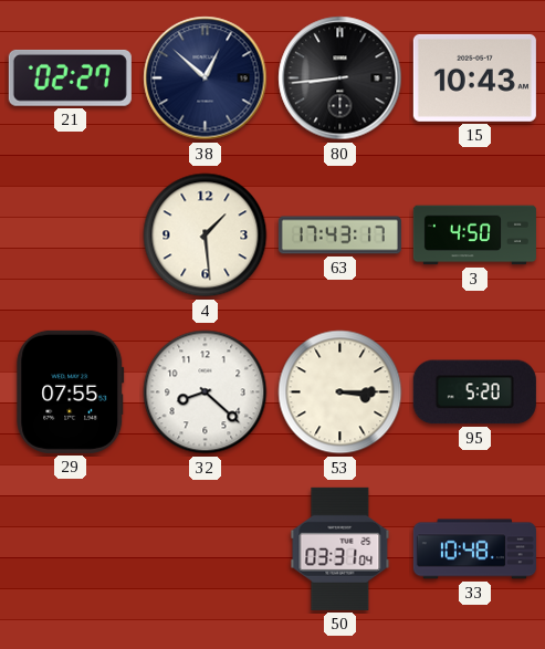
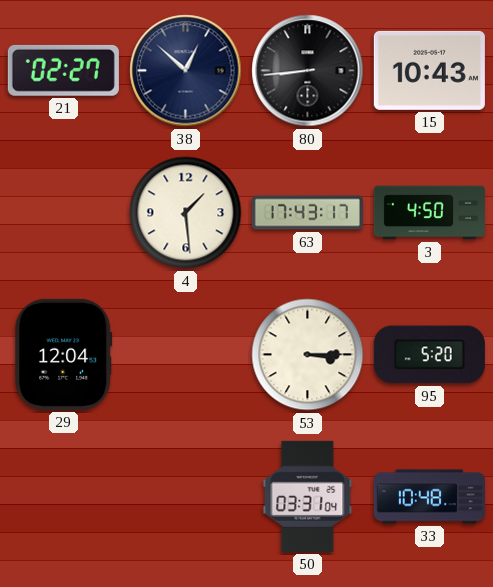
29: 07:55 -> 12:04
32: 8:22 -> none
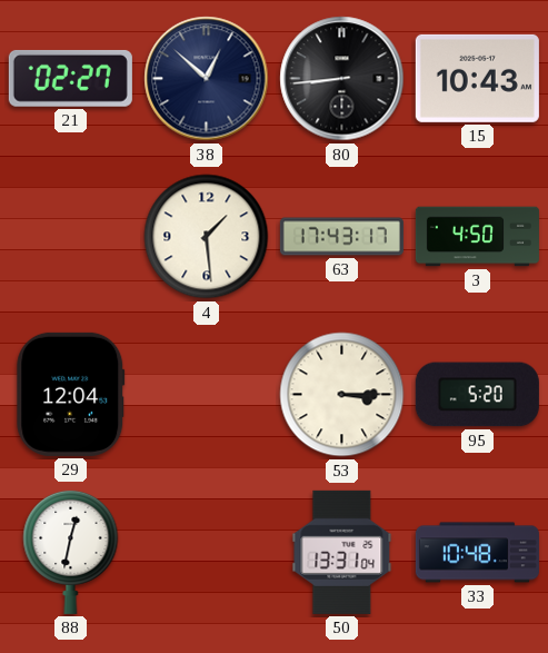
88: none -> 12:32
50: 03:31 -> 13:31
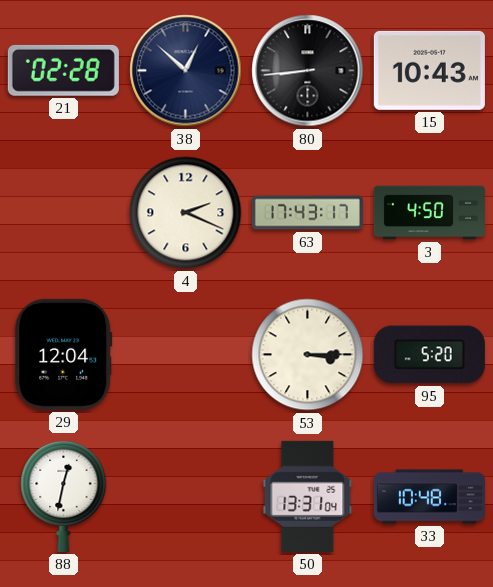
21: 02:27 -> 02:28
4: 1:29 -> 2:19
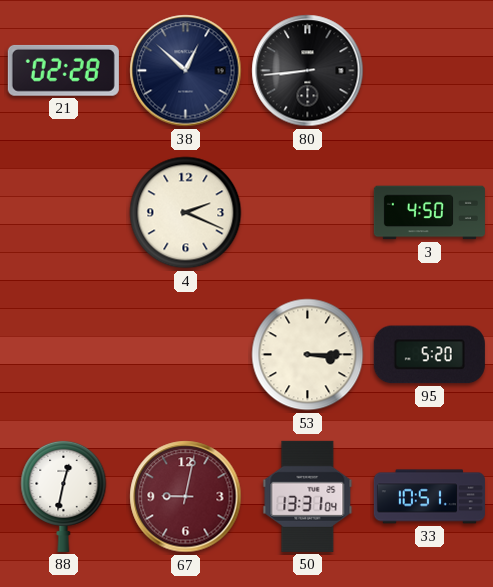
15: 10:43 -> none
63: 17:43 -> none
29: 12:04 -> none
67: none -> 9:02
33: 10:48 -> 10:51
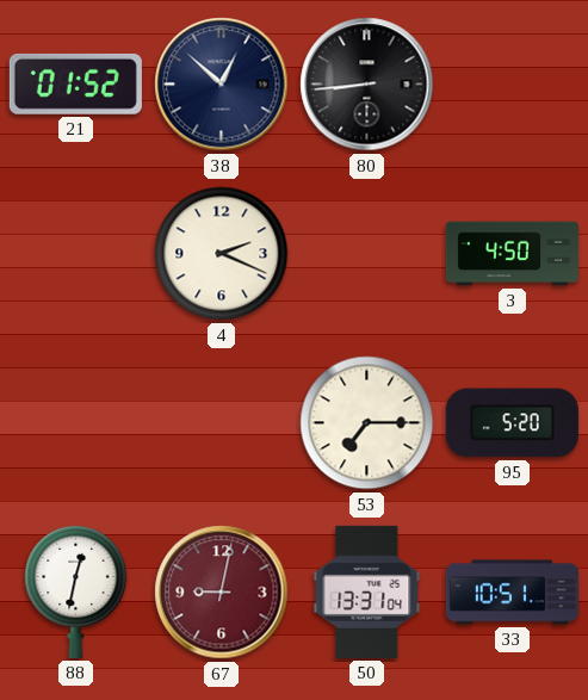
21: 02:28 -> 01:52
53: 3:15 -> 7:15
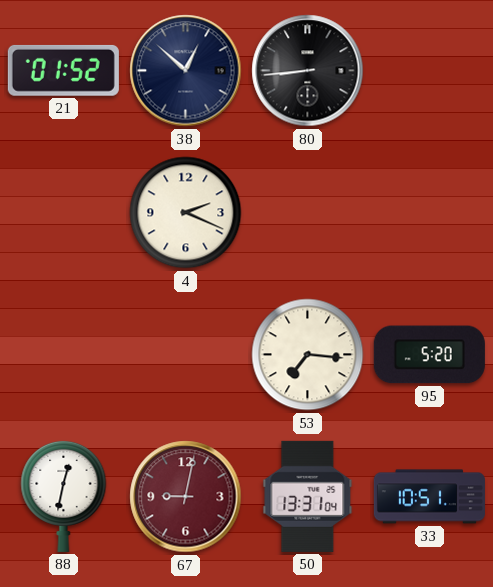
3: 4:50 -> none
53: 7:15 -> 7:16
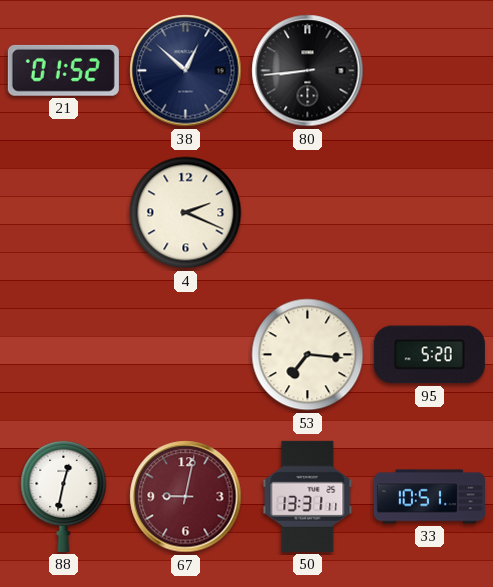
50: 13:31:04 -> 13:31:11
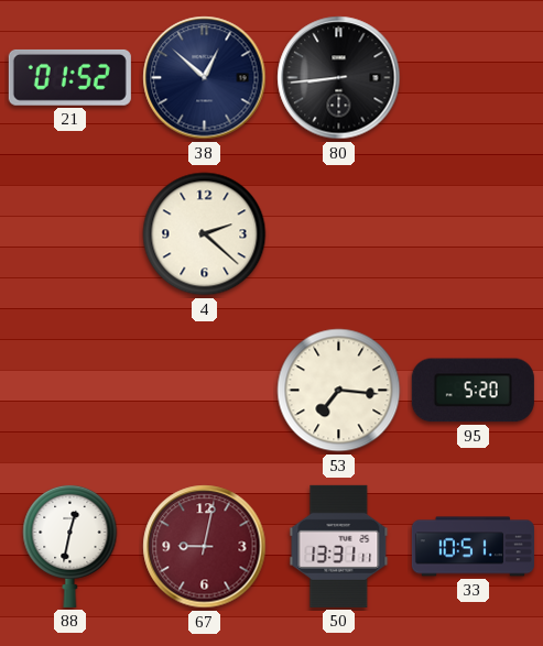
4: 2:19 -> 2:22
